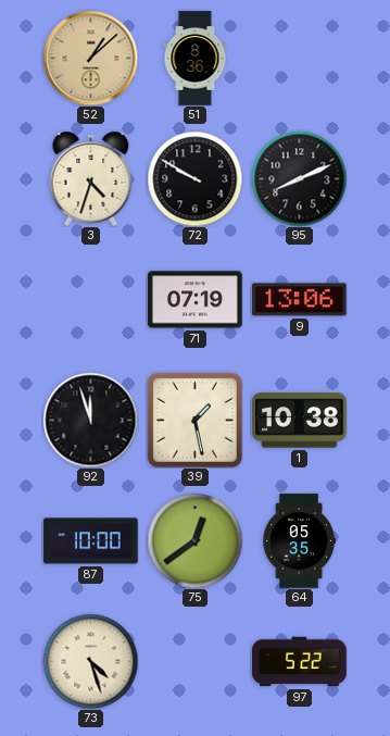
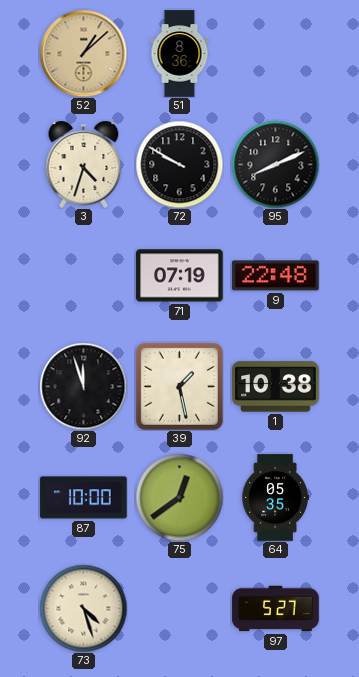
9: 13:06 -> 22:48
97: 5:22 -> 5:27
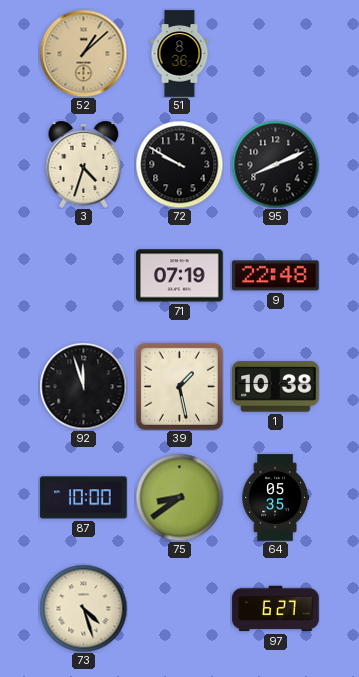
75: 12:39 -> 8:39
97: 5:27 -> 6:27
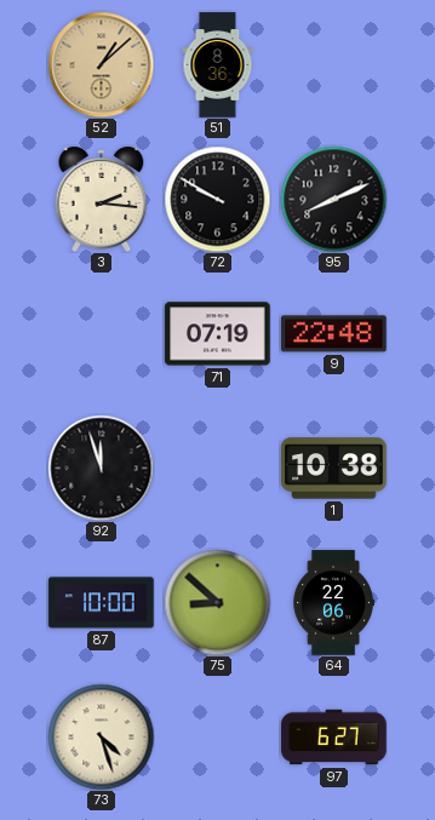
3: 4:33 -> 2:16
39: 1:28 -> none
75: 8:39 -> 8:52
64: 05:35 -> 22:06
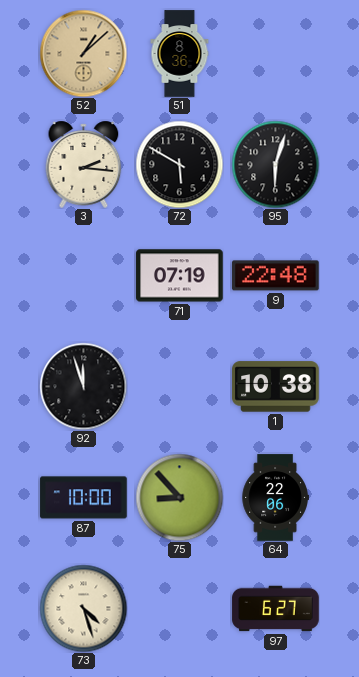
72: 9:50 -> 5:50
95: 8:11 -> 6:03
75: 8:52 -> 8:53
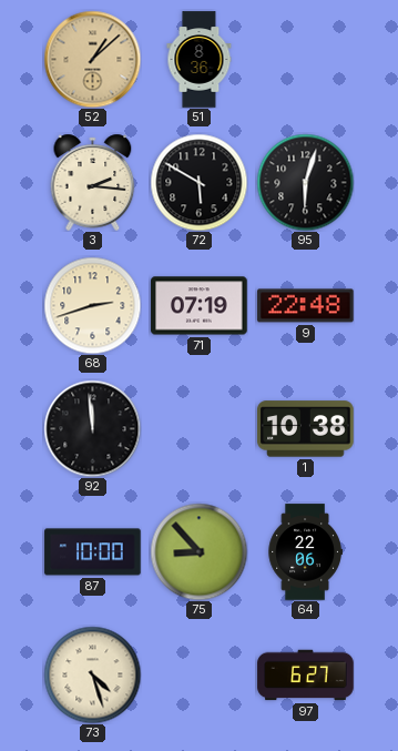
68: none -> 2:42
92: 11:57 -> 11:59
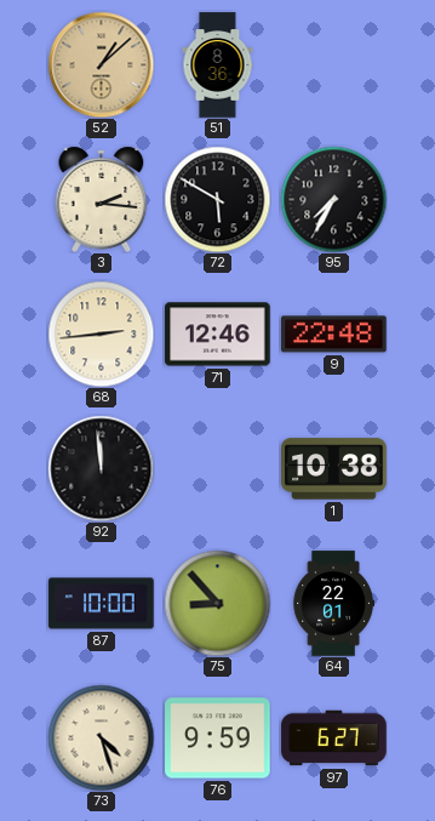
95: 6:03 -> 7:35
68: 2:42 -> 2:44
71: 07:19 -> 12:46
64: 22:06 -> 22:01
76: none -> 9:59
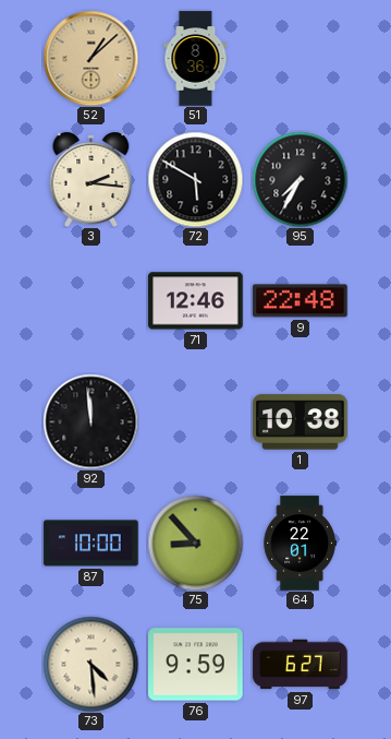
68: 2:44 -> none
73: 4:27 -> 4:29
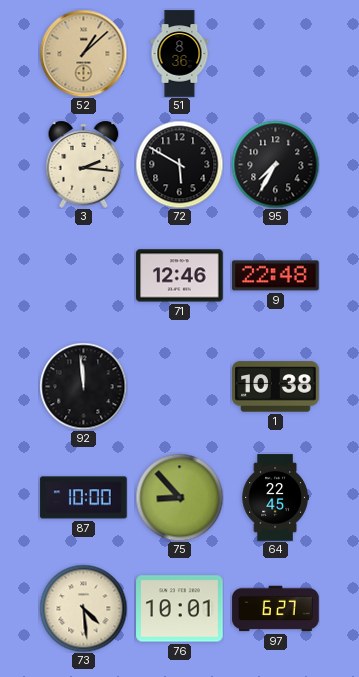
64: 22:01 -> 22:45
76: 9:59 -> 10:01
